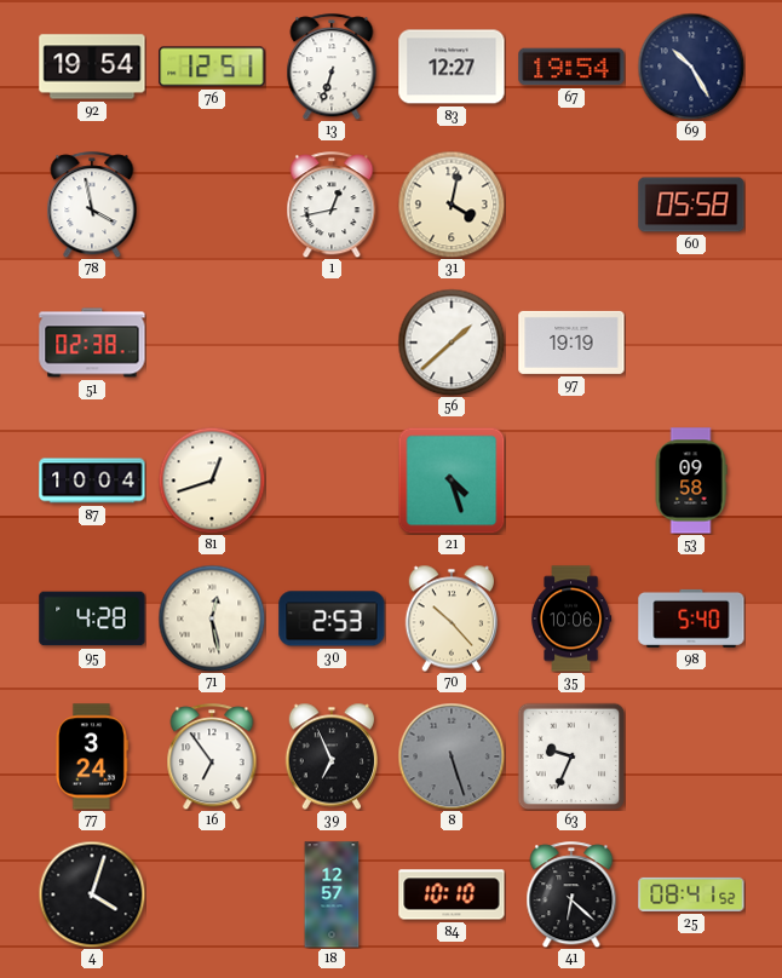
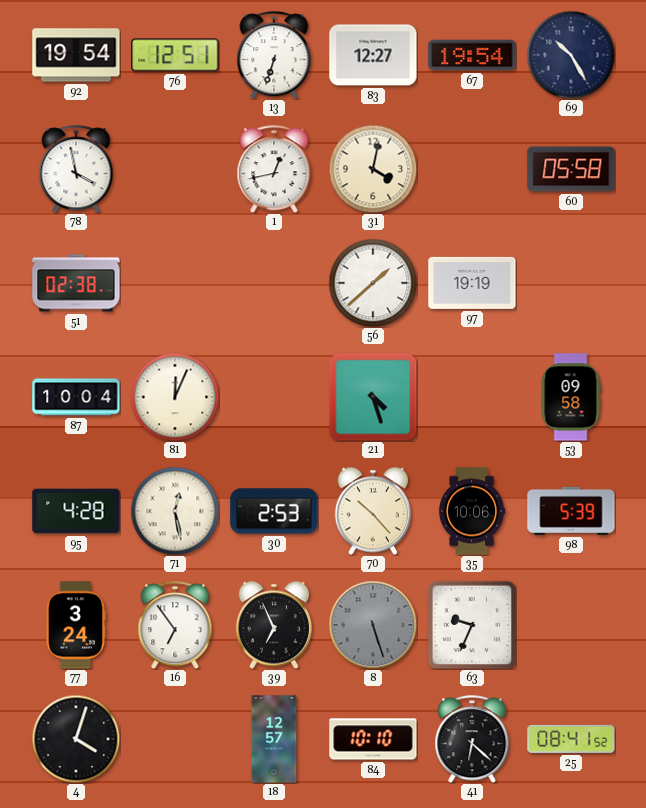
81: 12:42 -> 12:04
98: 5:40 -> 5:39
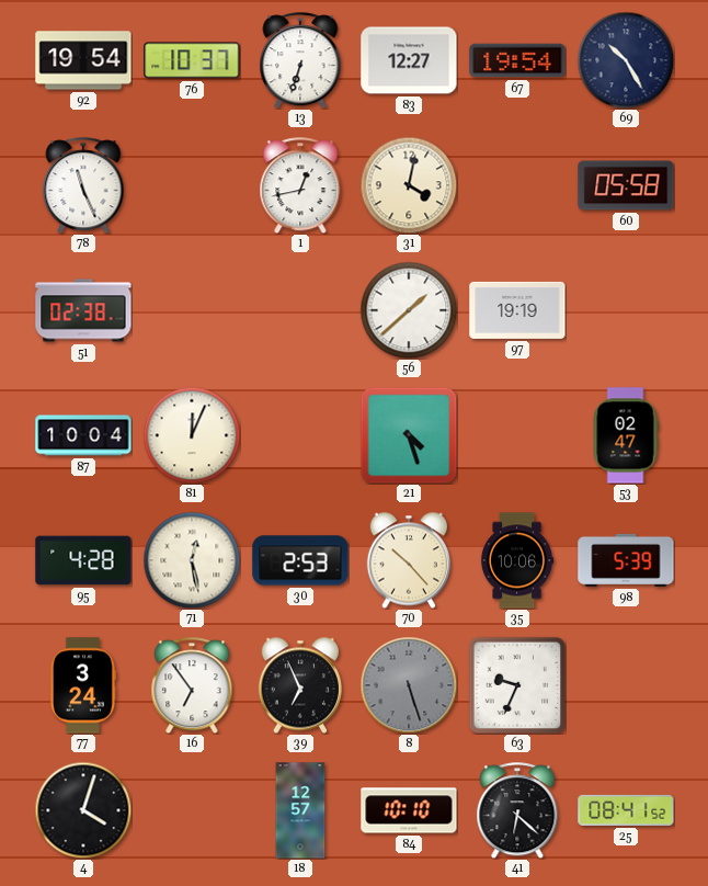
76: 12:51 -> 10:37
78: 3:58 -> 11:26
53: 09:58 -> 02:47
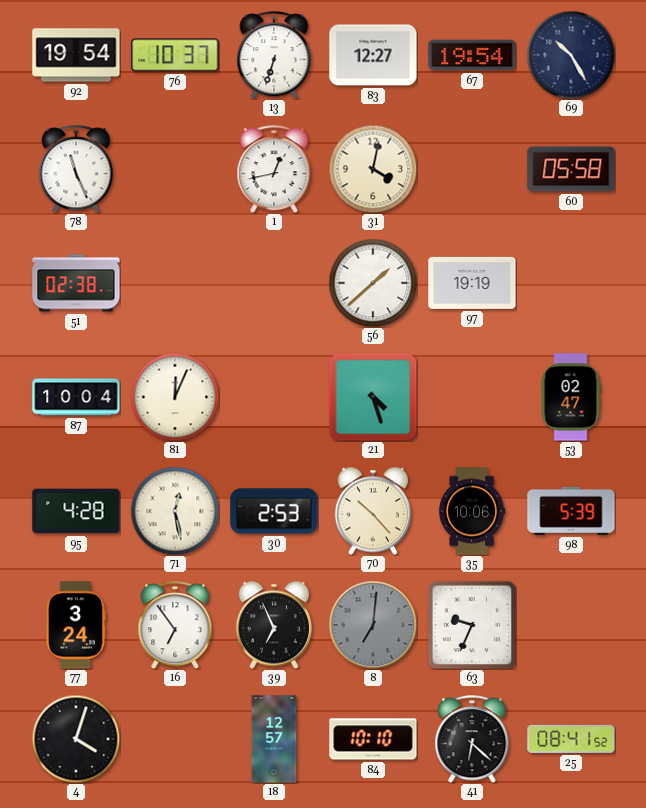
8: 5:27 -> 7:01
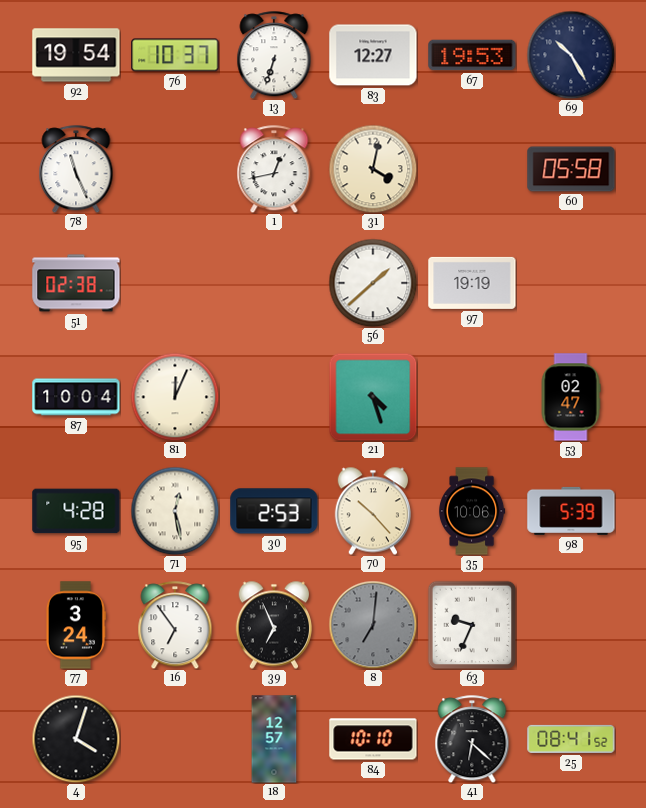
67: 19:54 -> 19:53
